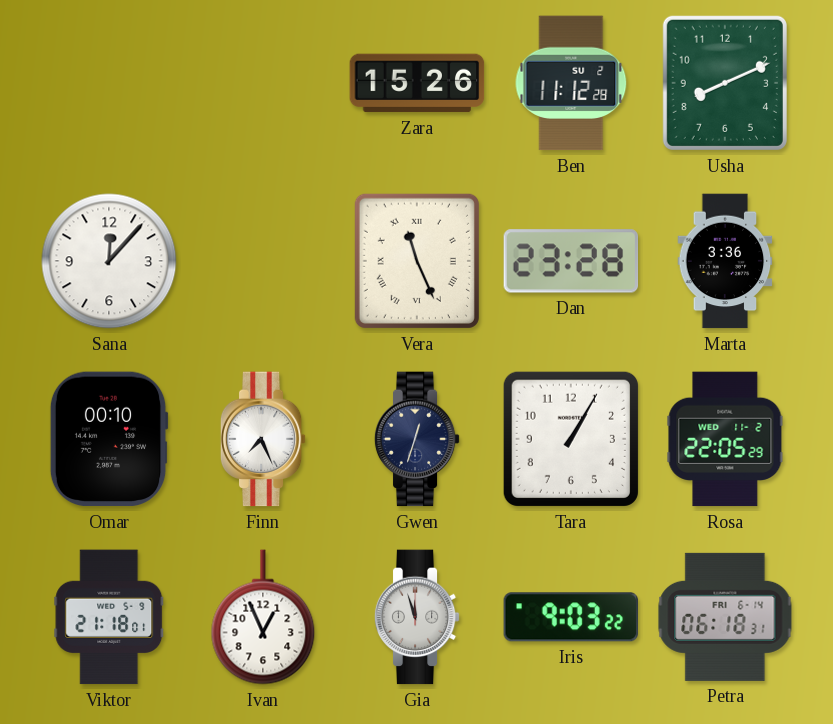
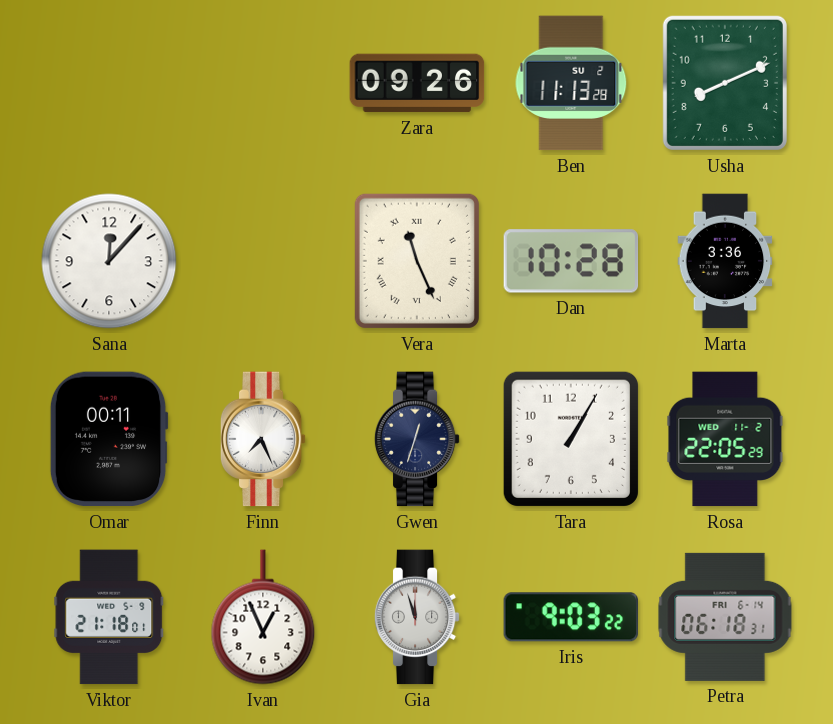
Zara: 15:26 -> 09:26
Ben: 11:12 -> 11:13
Dan: 23:28 -> 10:28
Omar: 00:10 -> 00:11
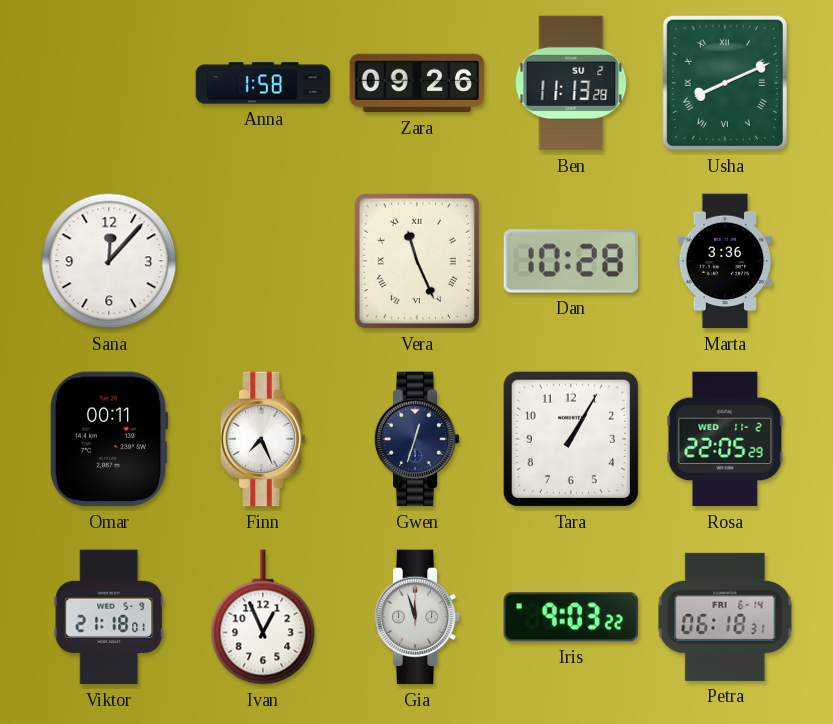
Anna: none -> 1:58
Usha numerals: Arabic -> Roman
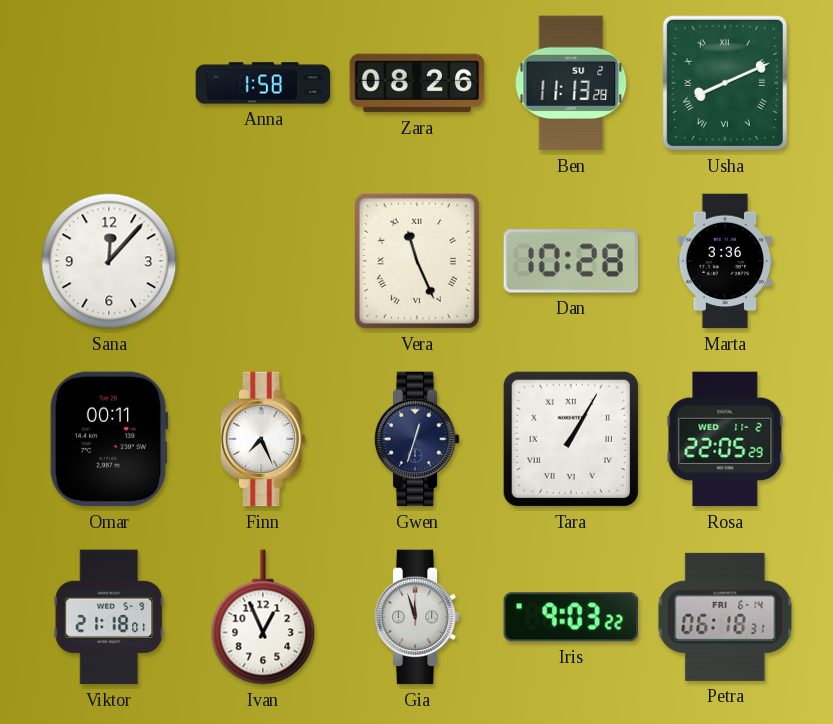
Zara: 09:26 -> 08:26
Tara numerals: Arabic -> Roman
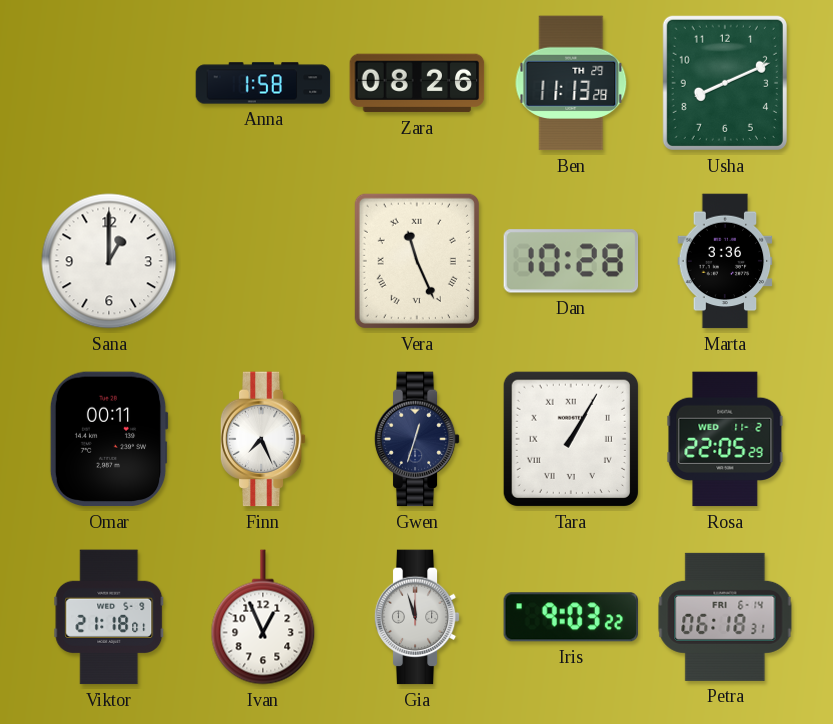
Ben date: SU 2 -> TH 29
Usha numerals: Roman -> Arabic
Sana: 12:07 -> 1:00
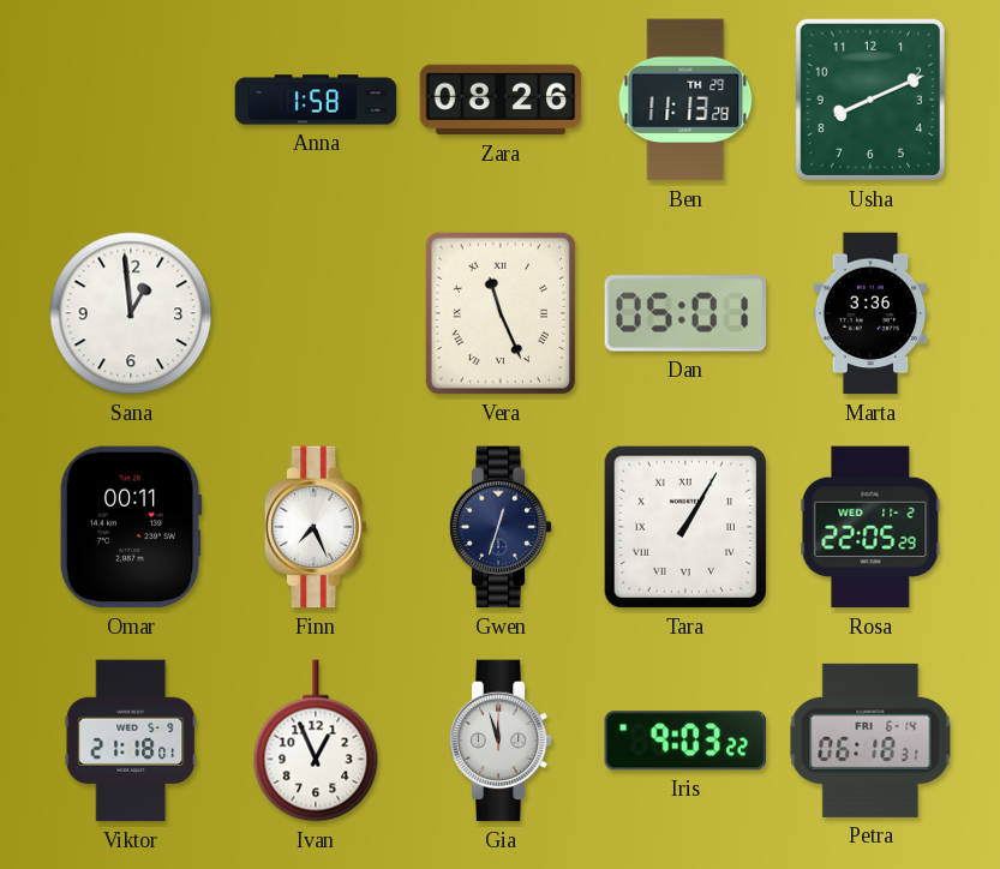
Sana: 1:00 -> 12:59
Dan: 10:28 -> 05:01
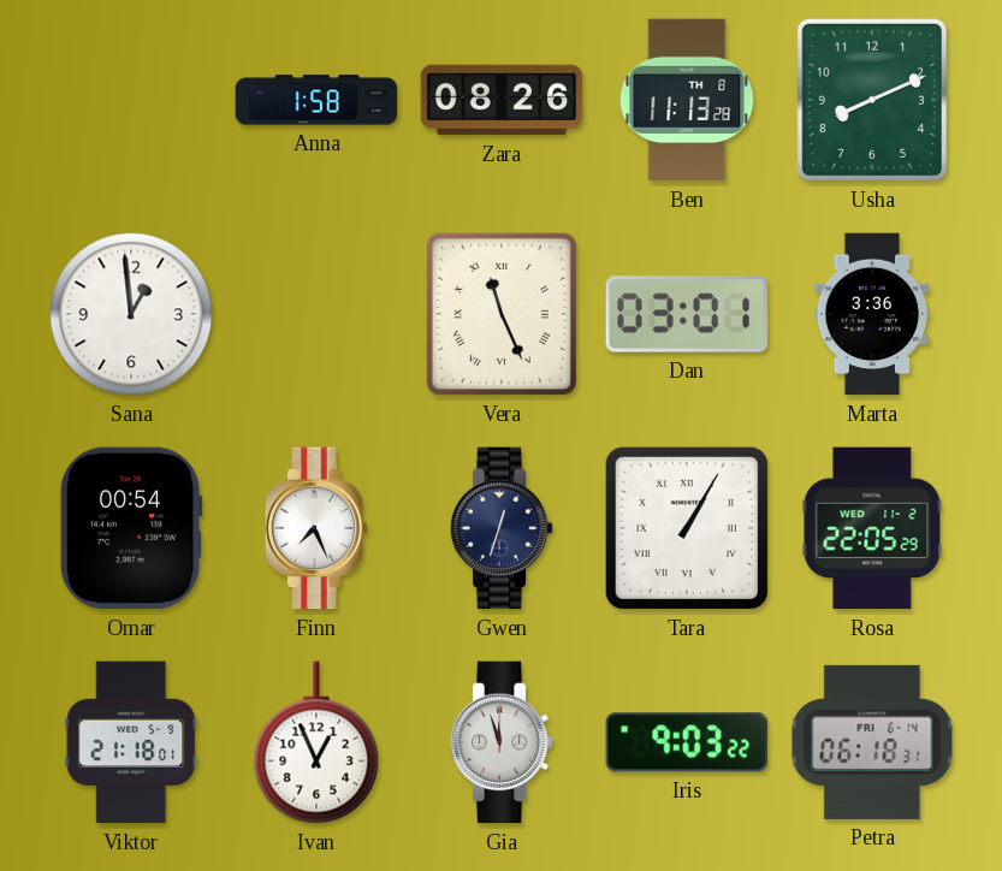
Ben date: TH 29 -> TH 8
Dan: 05:01 -> 03:01
Omar: 00:11 -> 00:54
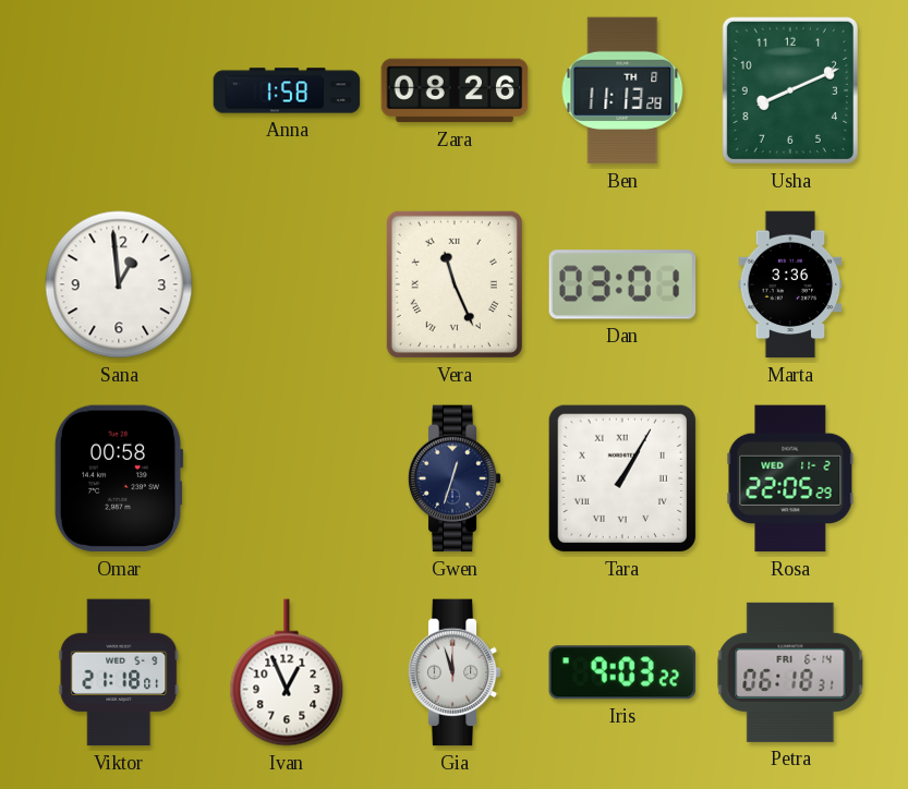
Omar: 00:54 -> 00:58
Finn: 7:26 -> none
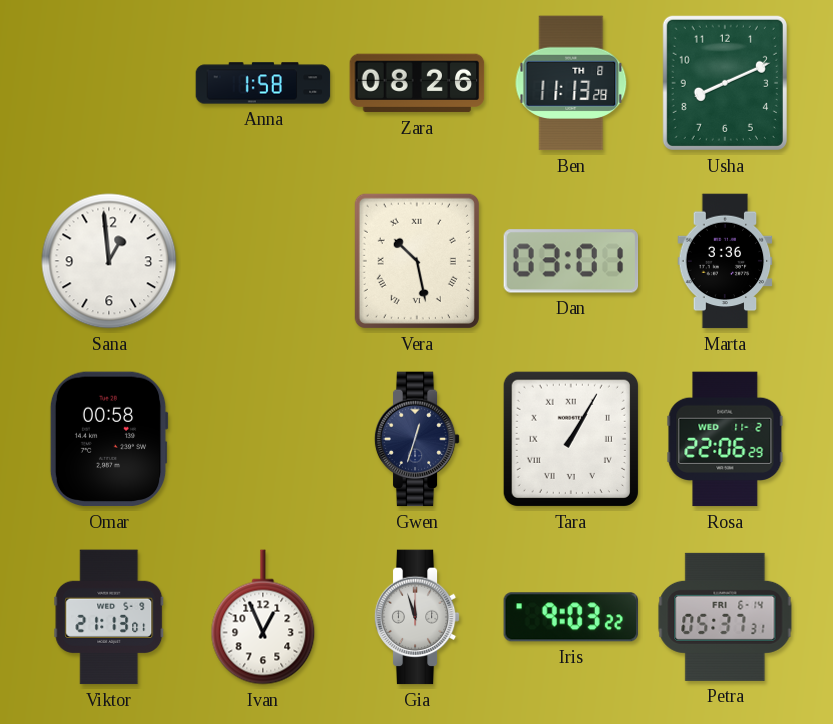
Vera: 11:26 -> 10:28
Rosa: 22:05 -> 22:06
Viktor: 21:18 -> 21:13
Petra: 06:18 -> 05:37
